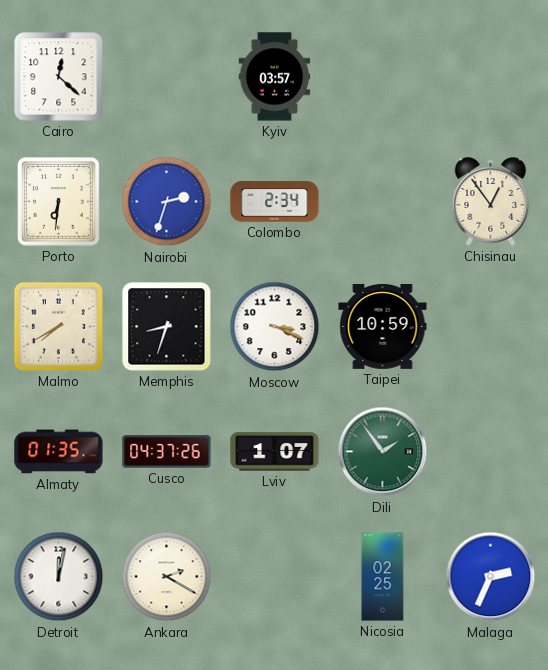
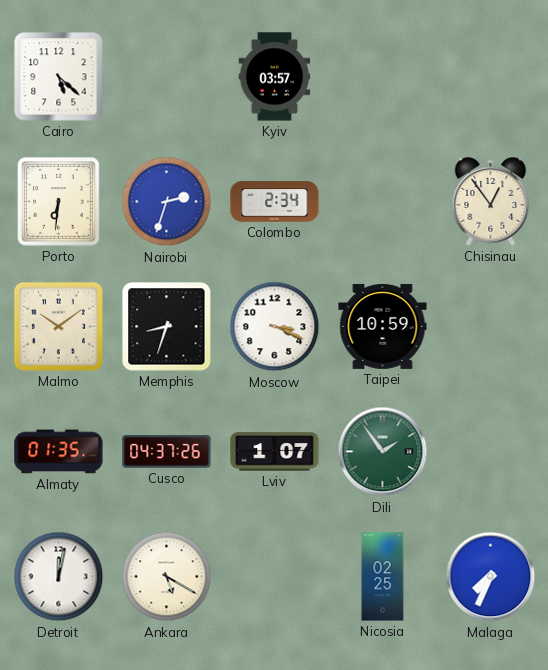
Cairo: 12:22 -> 5:22
Malmo: 7:40 -> 10:09
Ankara: 2:20 -> 5:20
Malaga: 2:34 -> 7:34
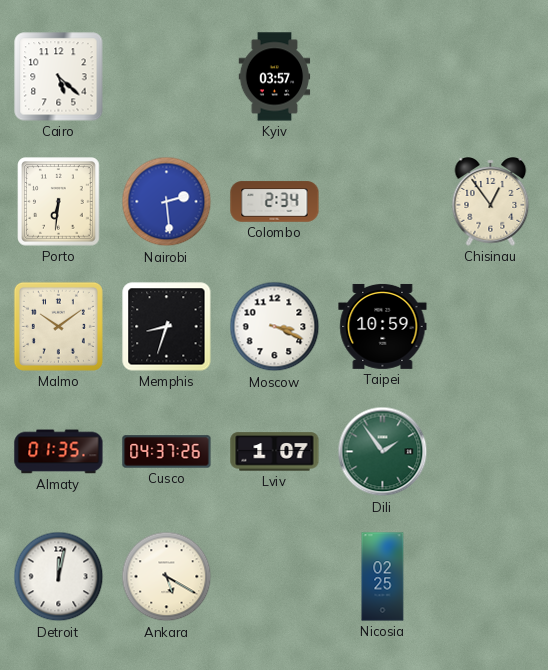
Nairobi: 2:33 -> 2:29
Malaga: 7:34 -> none
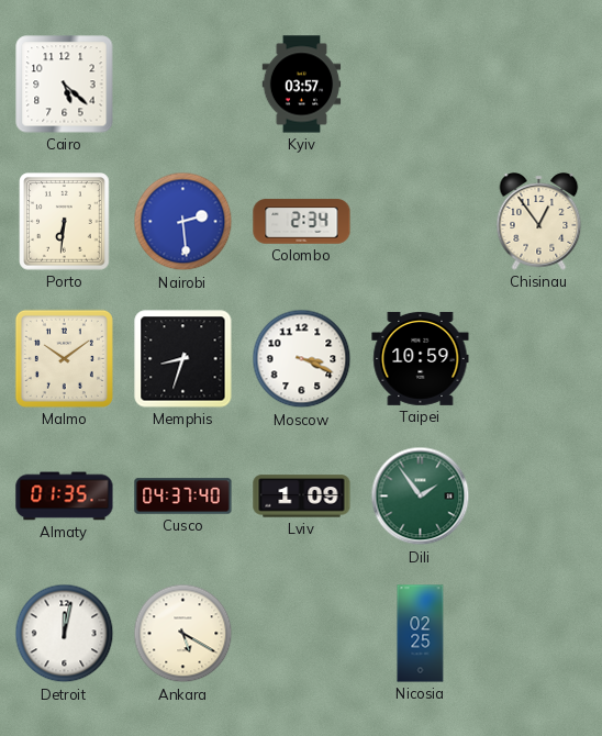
Cusco: 04:37:26 -> 04:37:40
Lviv: 1:07 -> 1:09
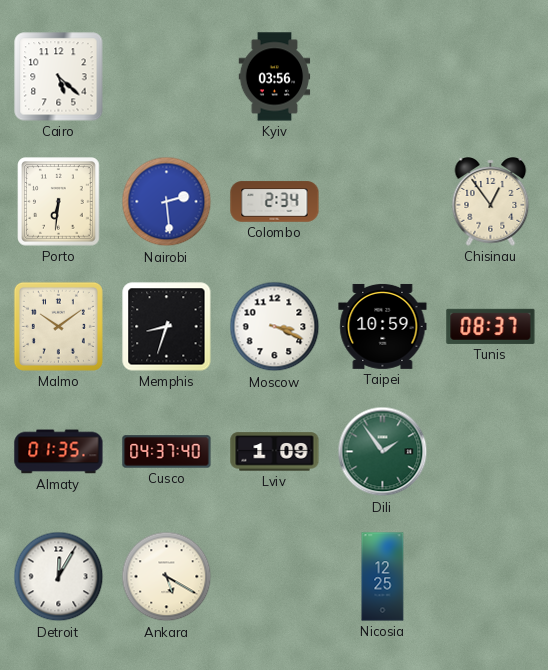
Kyiv: 03:57 -> 03:56
Tunis: none -> 08:37
Detroit: 12:02 -> 12:05
Nicosia: 02:25 -> 12:25
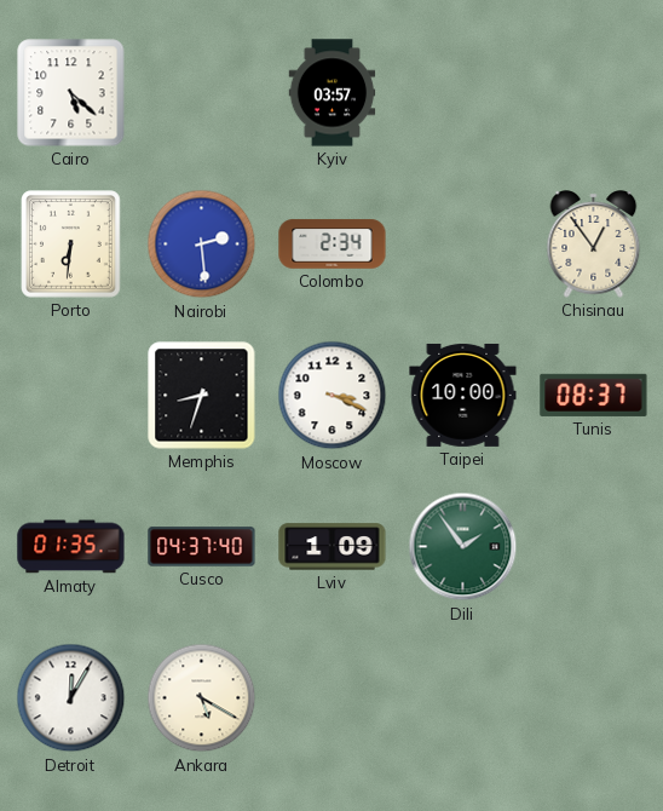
Kyiv: 03:56 -> 03:57
Malmo: 10:09 -> none
Taipei: 10:59 -> 10:00
Nicosia: 12:25 -> none
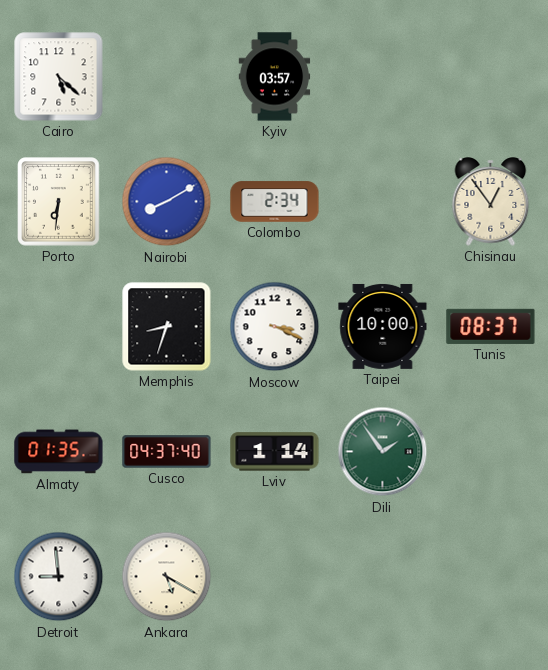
Nairobi: 2:29 -> 8:10
Lviv: 1:09 -> 1:14
Detroit: 12:05 -> 8:59
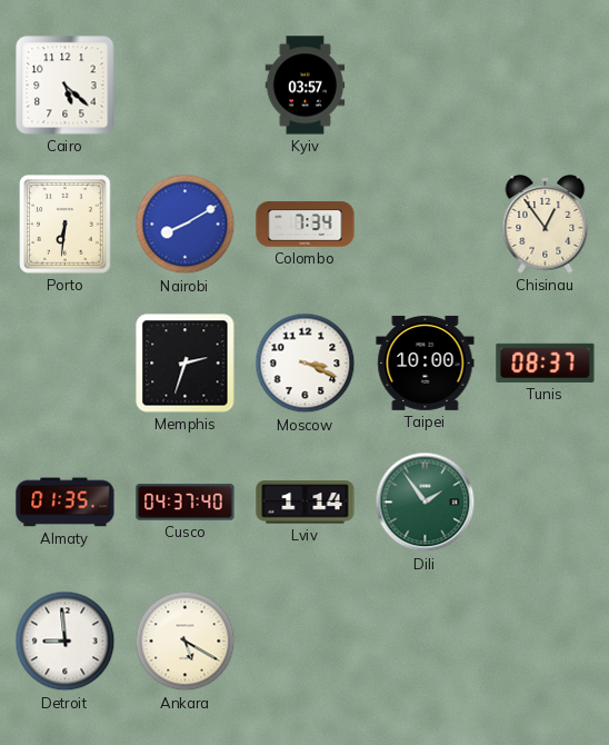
Colombo: 2:34 -> 7:34
Memphis: 8:33 -> 2:33
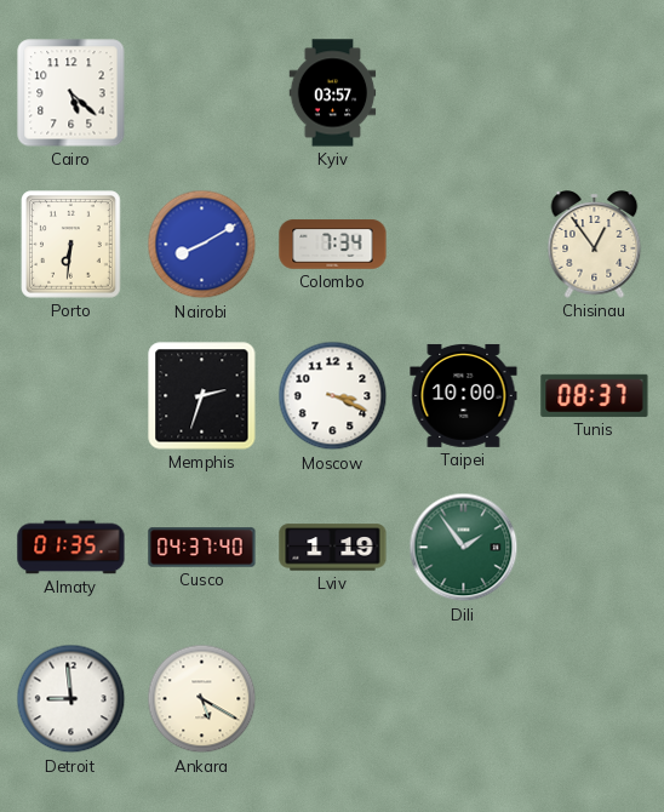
Lviv: 1:14 -> 1:19
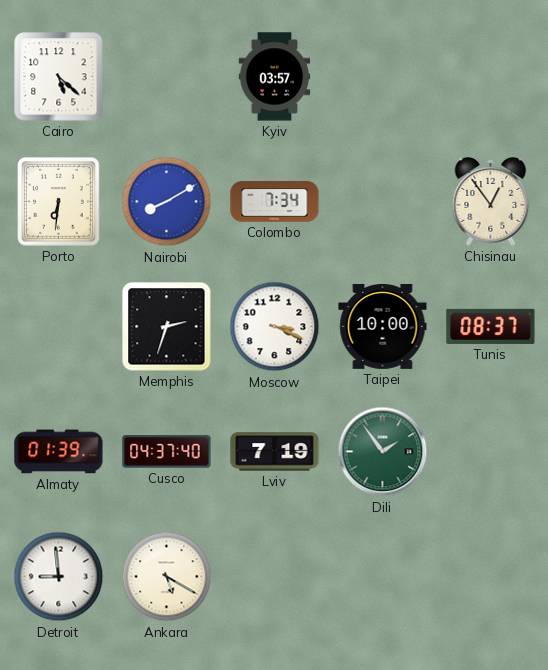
Almaty: 01:35 -> 01:39
Lviv: 1:19 -> 7:19
